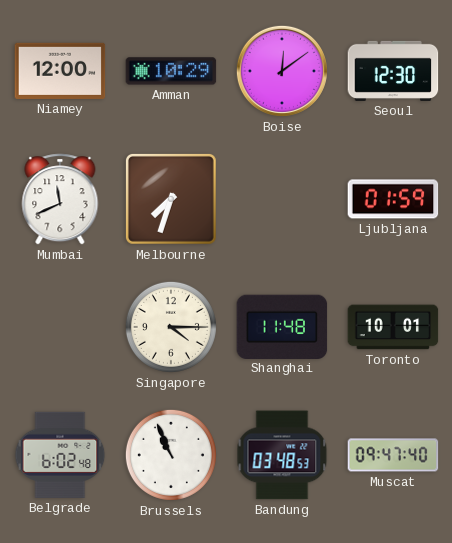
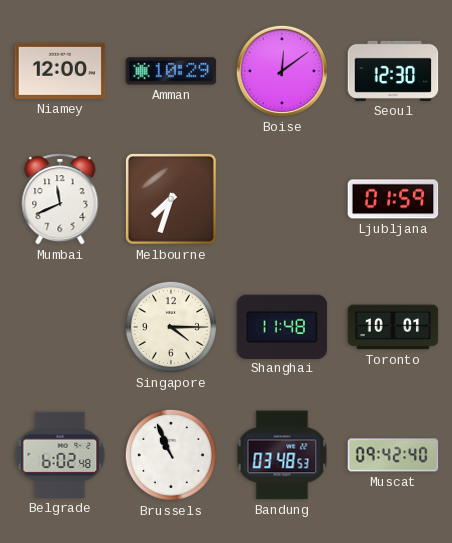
Muscat: 09:47 -> 09:42
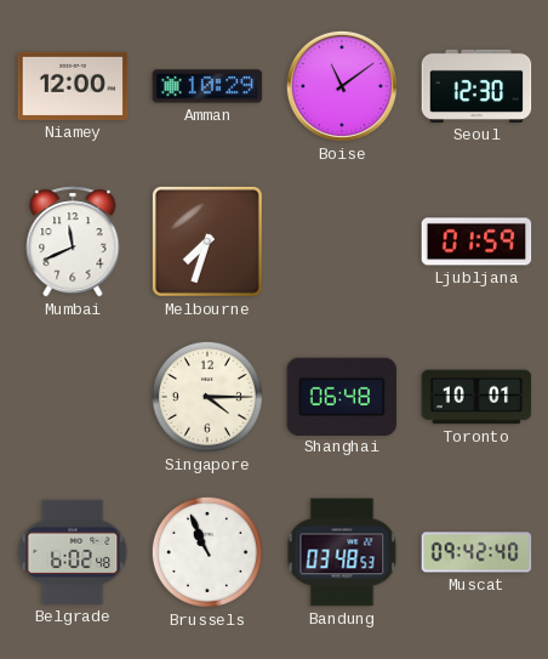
Boise: 12:09 -> 11:09
Shanghai: 11:48 -> 06:48
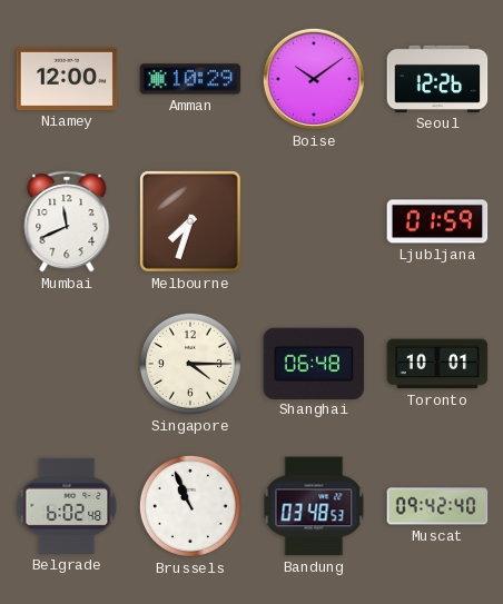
Boise: 11:09 -> 10:09
Seoul: 12:30 -> 12:26
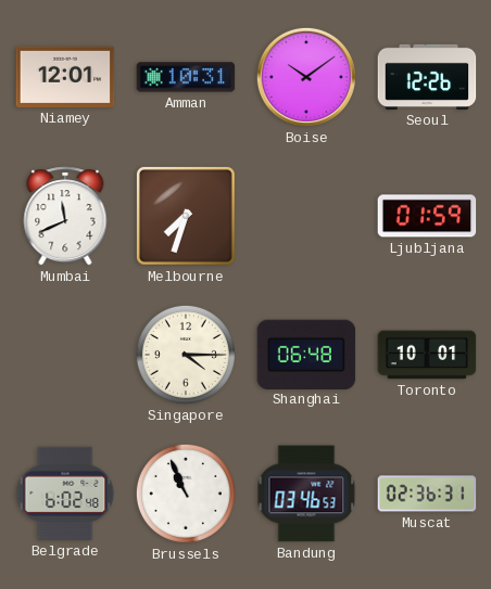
Niamey: 12:00 -> 12:01
Amman: 10:29 -> 10:31
Bandung: 03:48 -> 03:46
Muscat: 09:42 -> 02:36
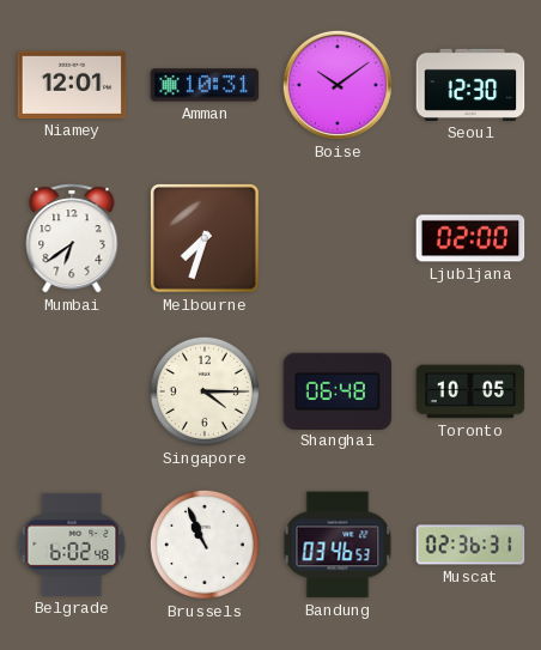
Seoul: 12:26 -> 12:30
Mumbai: 11:41 -> 6:39
Ljubljana: 01:59 -> 02:00
Toronto: 10:01 -> 10:05
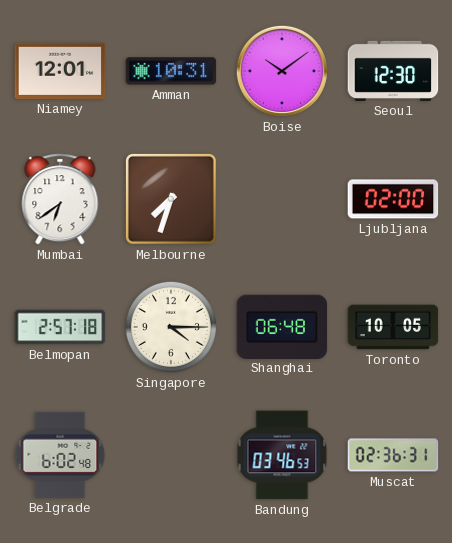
Belmopan: none -> 2:57
Brussels: 10:56 -> none
